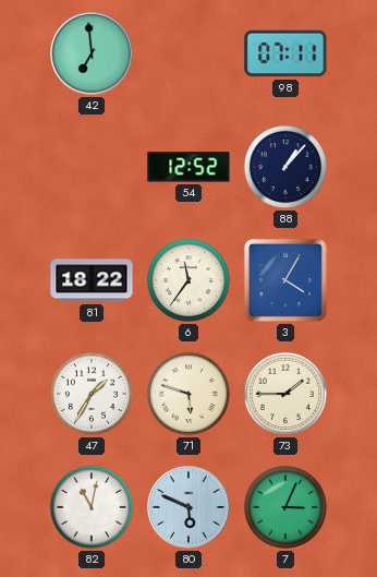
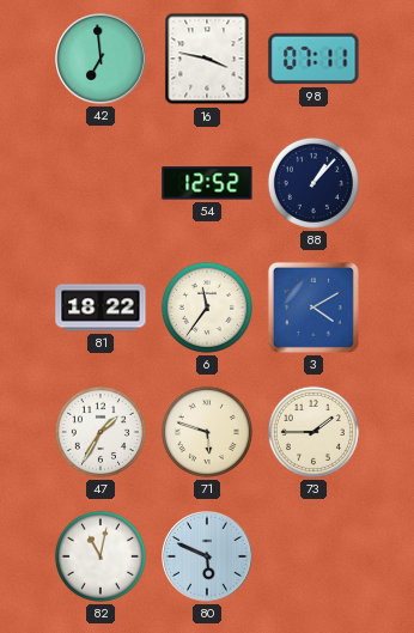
16: none -> 3:47
3: 4:05 -> 4:10
7: 3:04 -> none
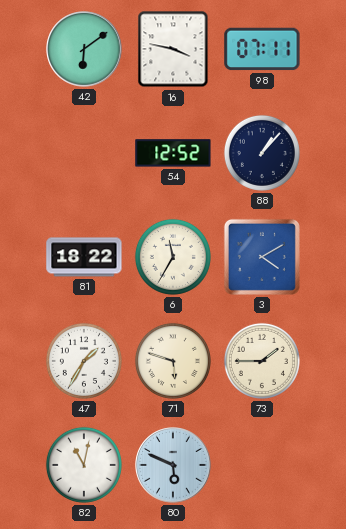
42: 6:59 -> 6:09
6: 11:36 -> 11:35
